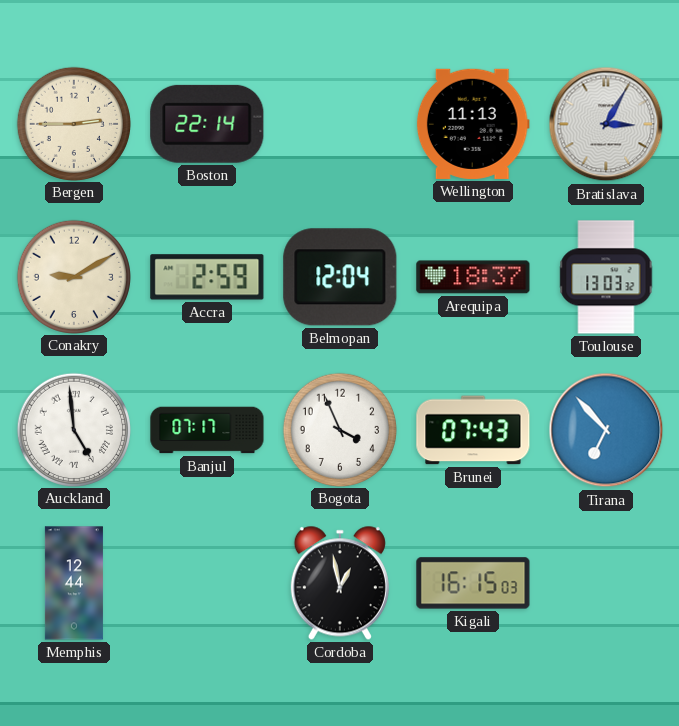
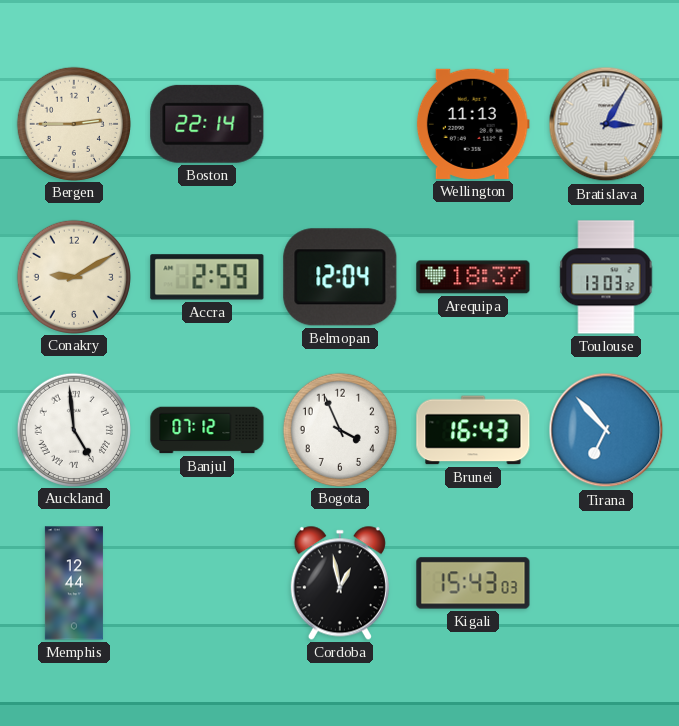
Banjul: 07:17 -> 07:12
Brunei: 07:43 -> 16:43
Kigali: 16:15 -> 15:43
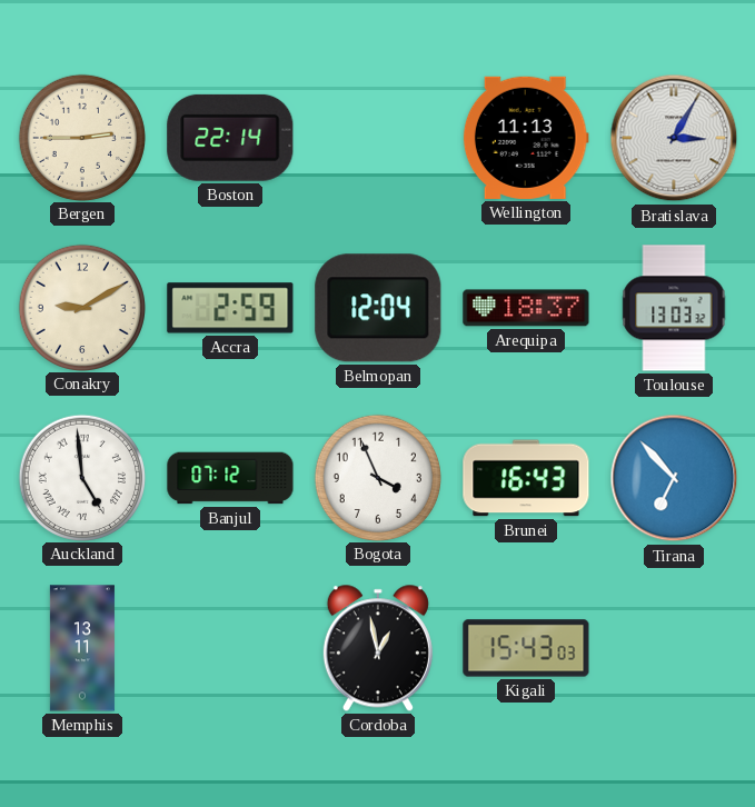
Memphis: 12:44 -> 13:11
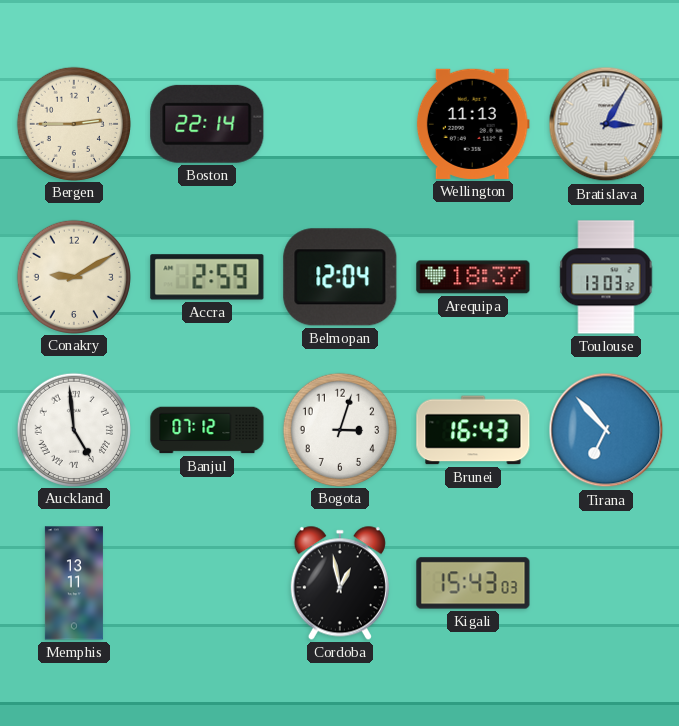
Bogota: 3:56 -> 3:03
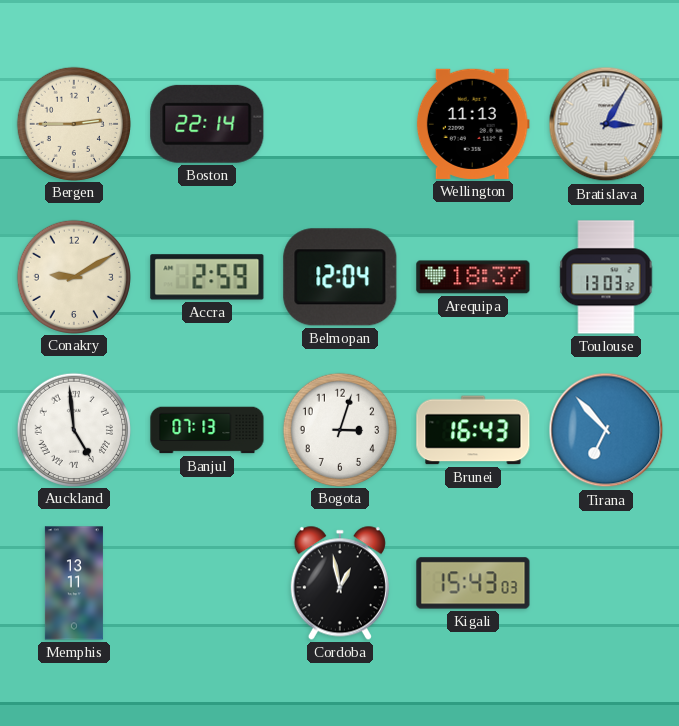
Banjul: 07:12 -> 07:13
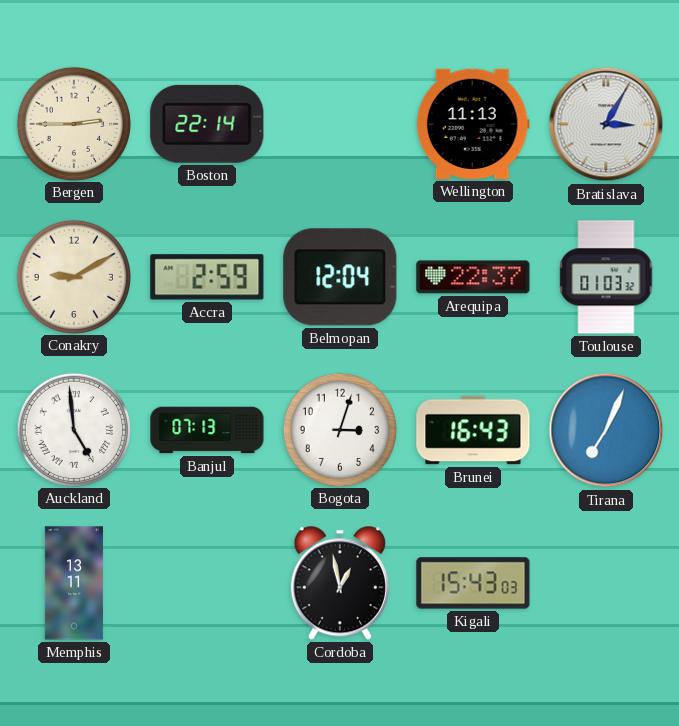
Arequipa: 18:37 -> 22:37
Toulouse: 13:03 -> 01:03
Tirana: 6:53 -> 7:04
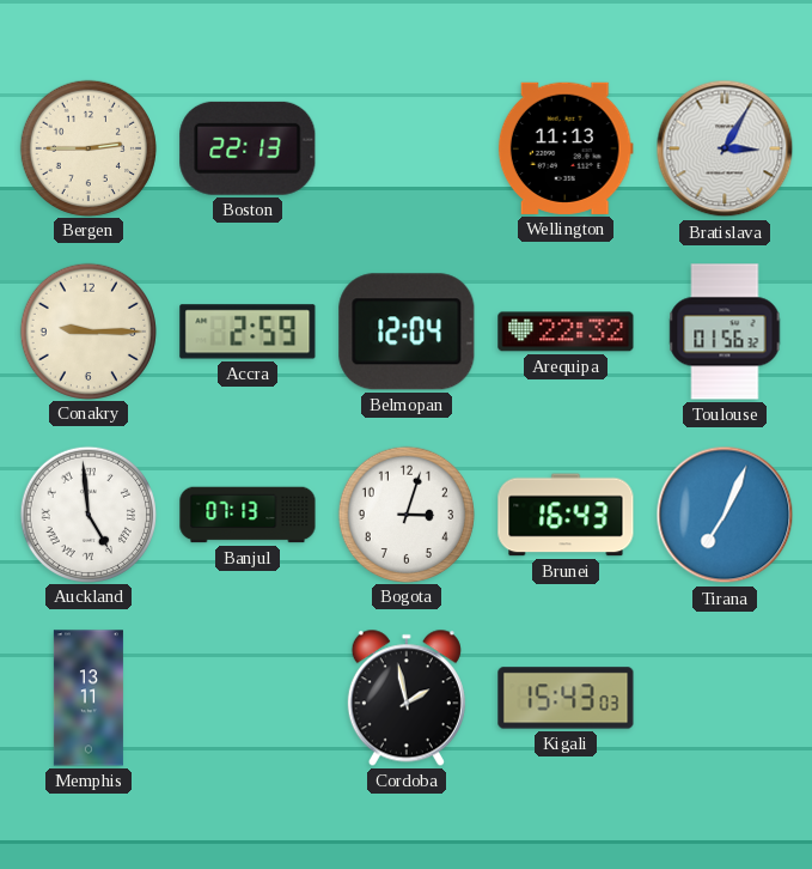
Boston: 22:14 -> 22:13
Conakry: 9:10 -> 9:15
Arequipa: 22:37 -> 22:32
Toulouse: 01:03 -> 01:56
Cordoba: 12:58 -> 1:58
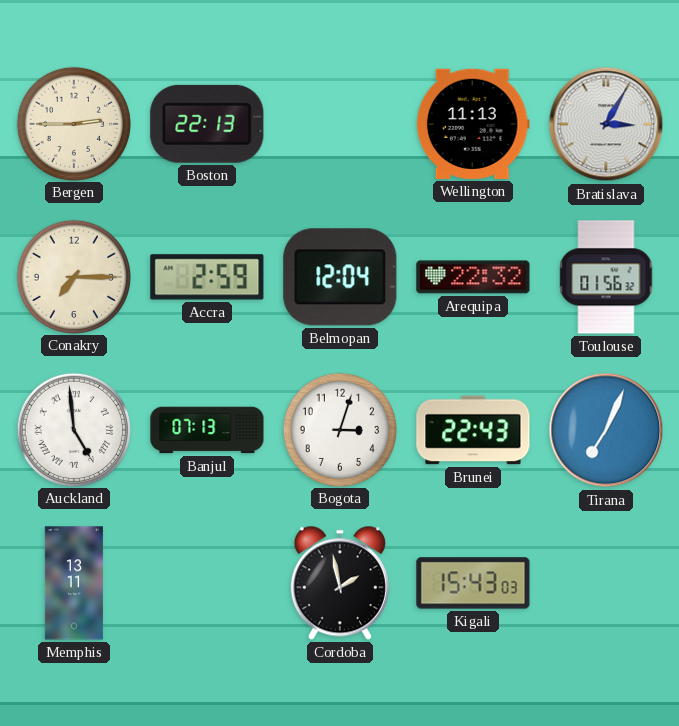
Conakry: 9:15 -> 7:15
Brunei: 16:43 -> 22:43
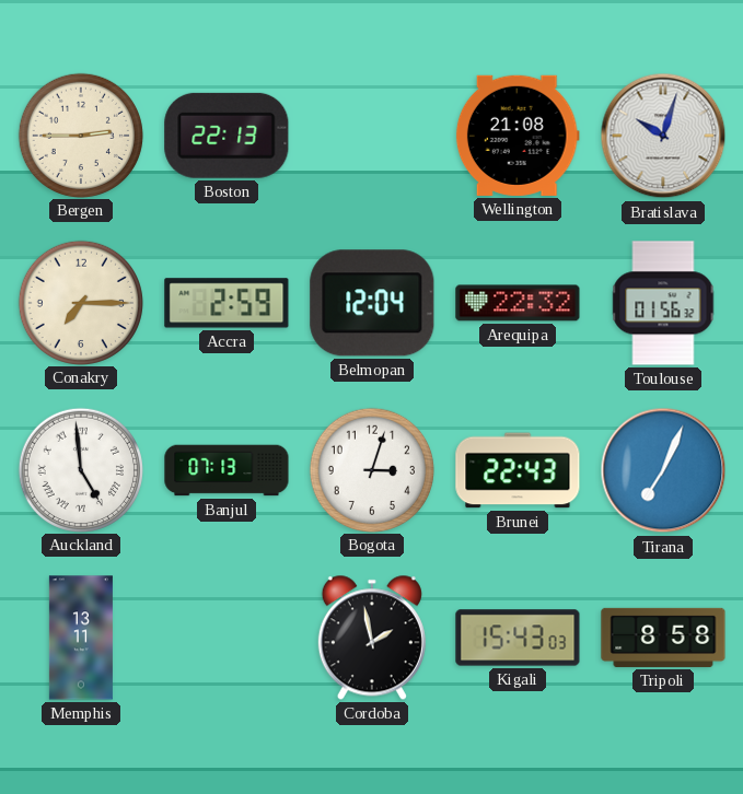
Wellington: 11:13 -> 21:08
Bratislava: 3:05 -> 10:03
Tripoli: none -> 8:58
